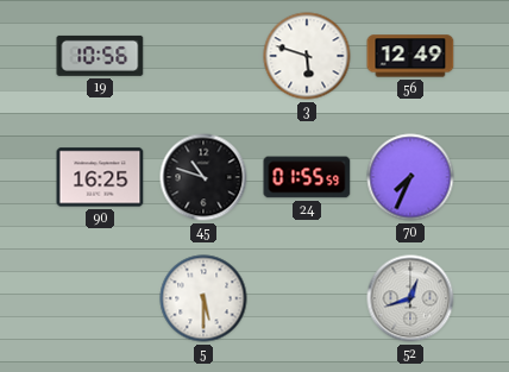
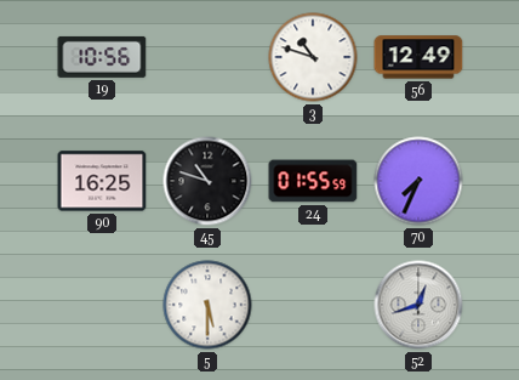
3: 5:48 -> 10:48
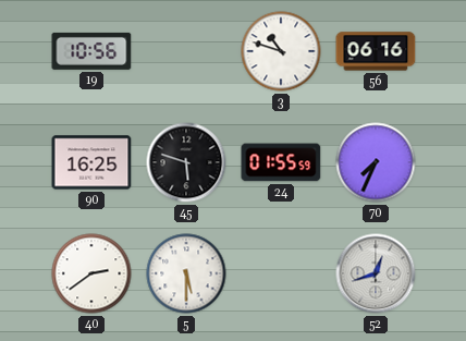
56: 12:49 -> 06:16
45: 10:48 -> 5:48
40: none -> 2:39
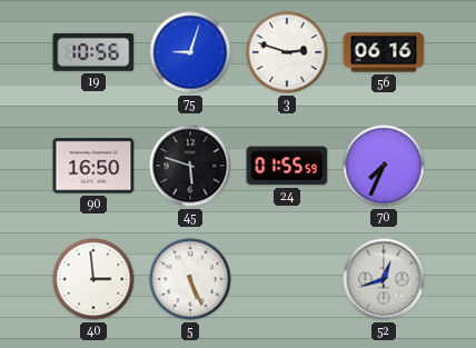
75: none -> 9:03
3: 10:48 -> 2:48
90: 16:25 -> 16:50
40: 2:39 -> 2:59
5: 5:30 -> 5:26
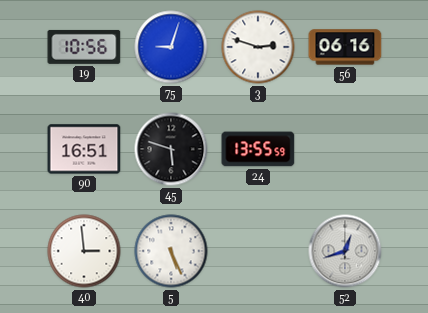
90: 16:50 -> 16:51
24: 01:55 -> 13:55
70: 7:34 -> none
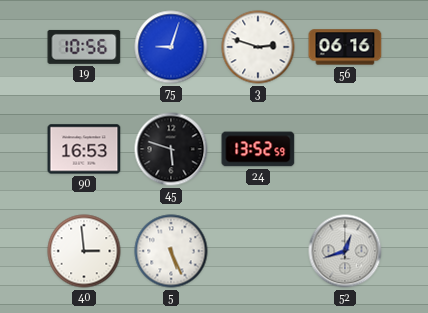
90: 16:51 -> 16:53
24: 13:55 -> 13:52
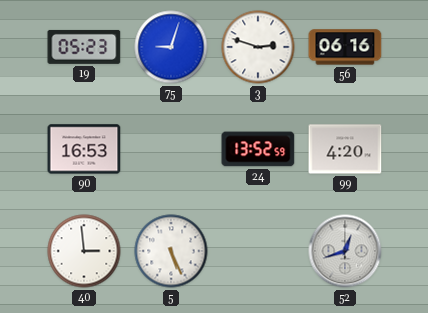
19: 10:56 -> 05:23
45: 5:48 -> none
99: none -> 4:20
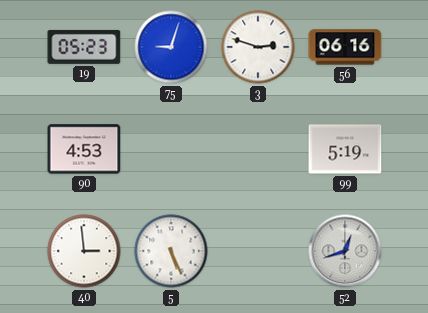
90: 16:53 -> 4:53
24: 13:52 -> none
99: 4:20 -> 5:19
